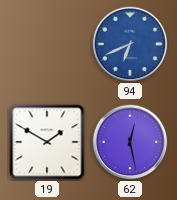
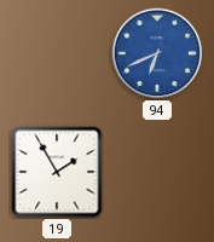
19: 1:50 -> 1:55
62: 12:28 -> none
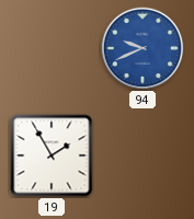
94: 6:41 -> 9:41
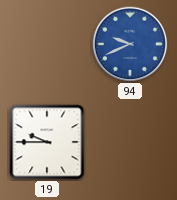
19: 1:55 -> 9:45
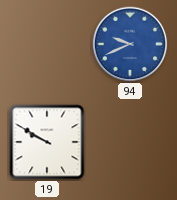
19: 9:45 -> 9:50
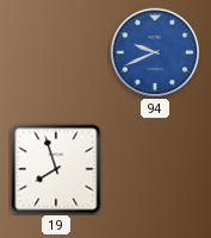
19: 9:50 -> 7:57
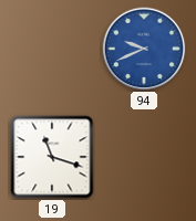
19: 7:57 -> 11:18
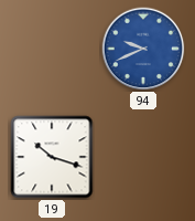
19: 11:18 -> 10:18
